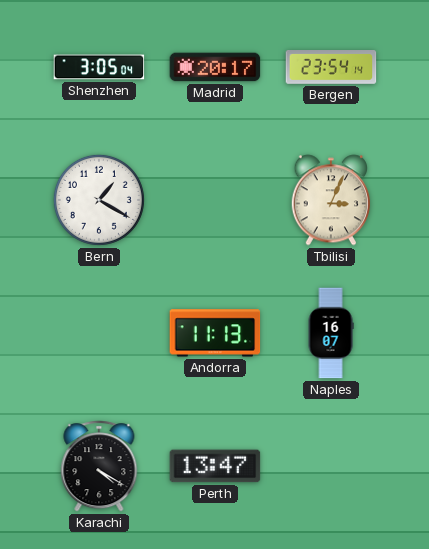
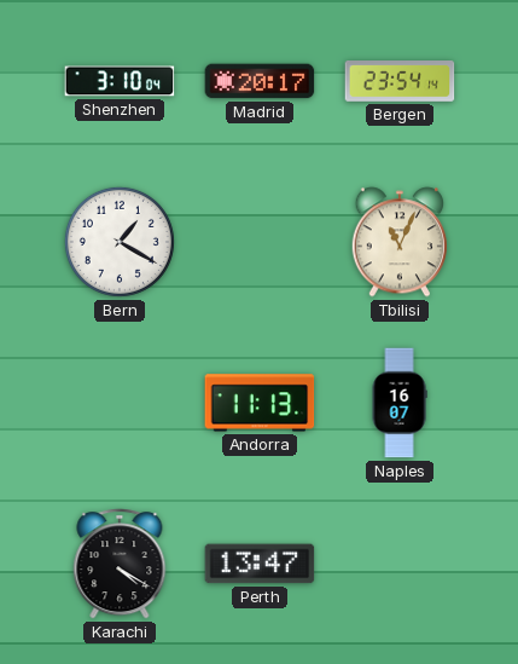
Shenzhen: 3:05 -> 3:10
Tbilisi: 3:04 -> 11:04
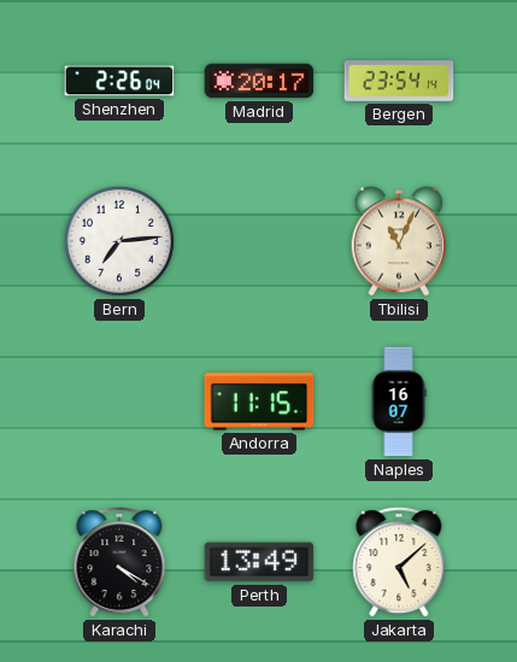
Shenzhen: 3:10 -> 2:26
Bern: 1:20 -> 7:14
Andorra: 11:13 -> 11:15
Perth: 13:47 -> 13:49
Jakarta: none -> 5:08
